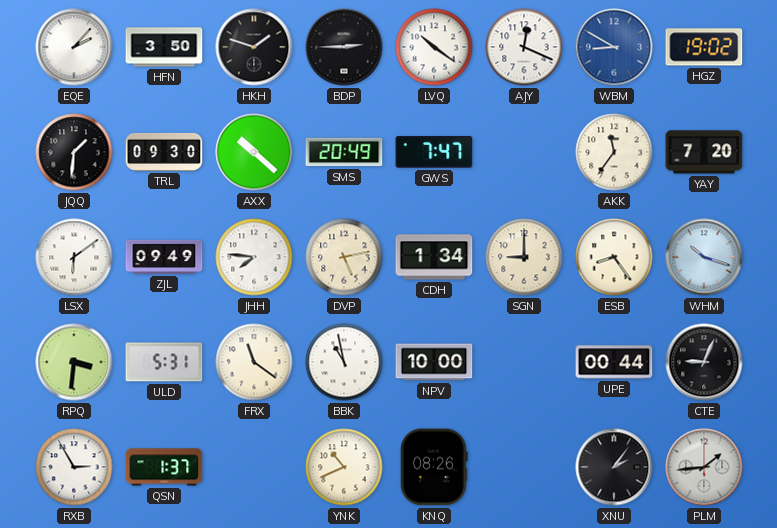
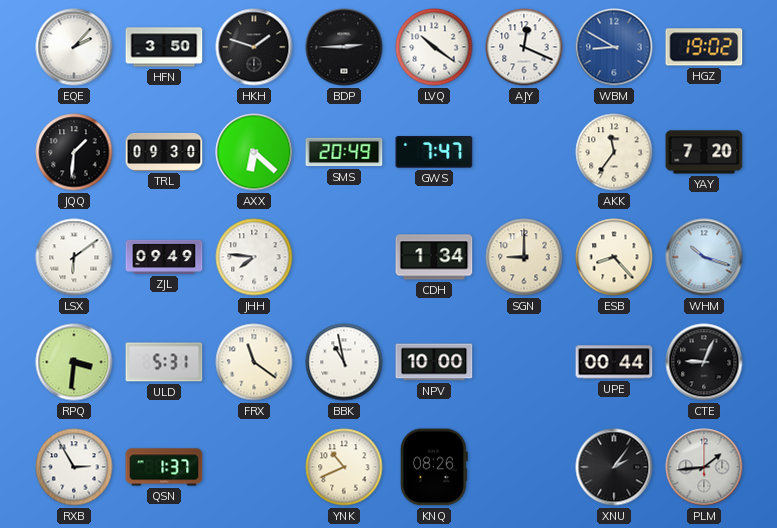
AXX: 10:22 -> 6:22
DVP: 5:13 -> none
ESB: 8:24 -> 8:23
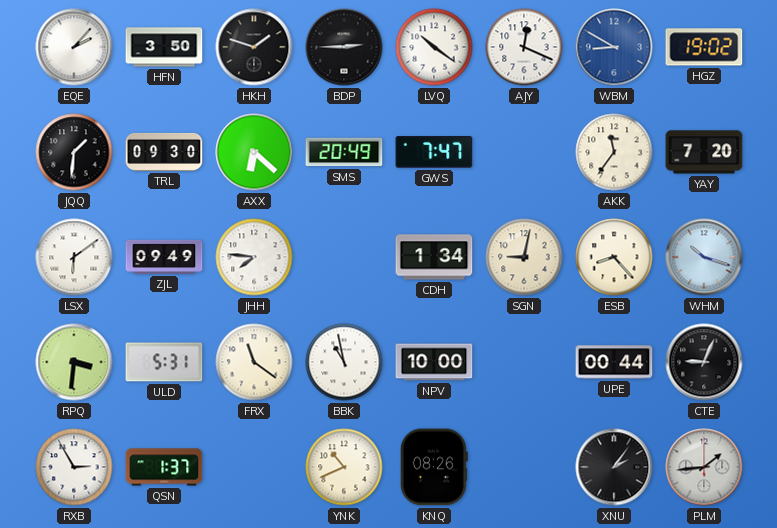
SGN: 9:00 -> 9:02
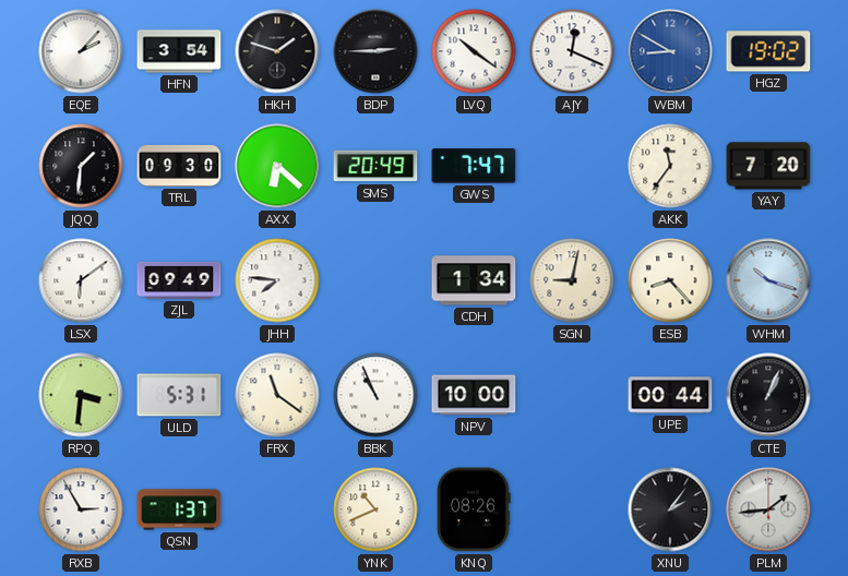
HFN: 3:50 -> 3:54
BBK: 10:58 -> 10:56
CTE: 9:04 -> 1:04
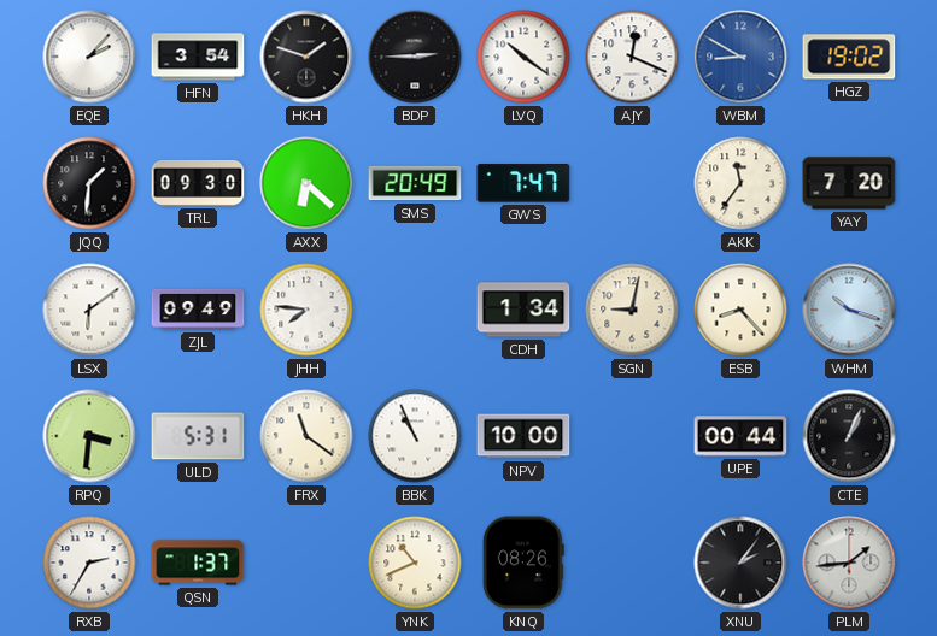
RXB: 2:55 -> 2:35
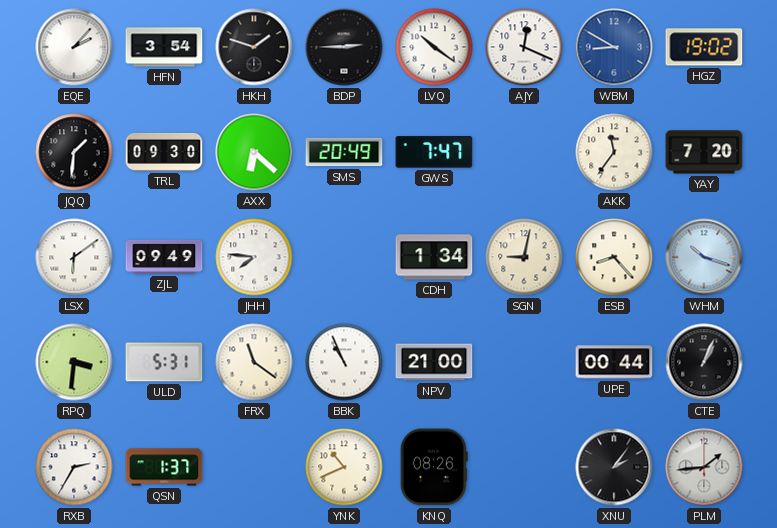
NPV: 10:00 -> 21:00
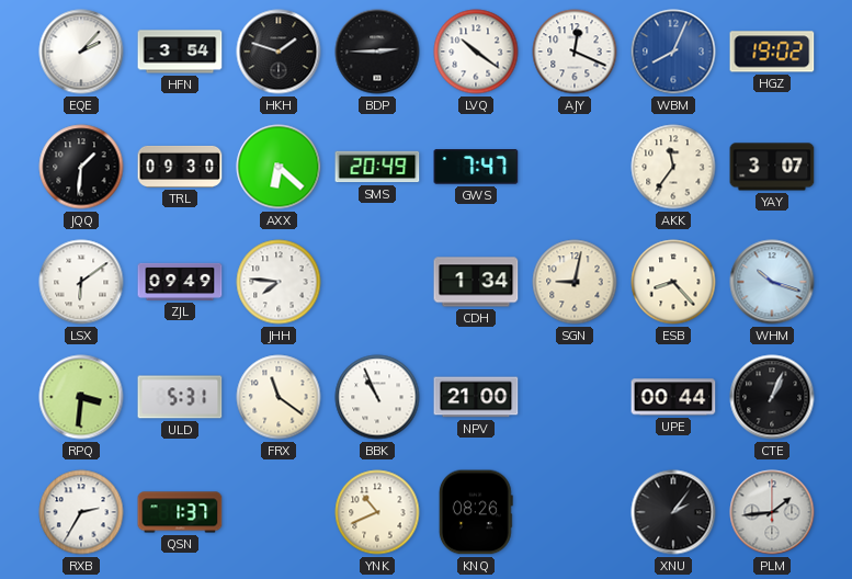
WBM: 8:50 -> 8:04
YAY: 7:20 -> 3:07
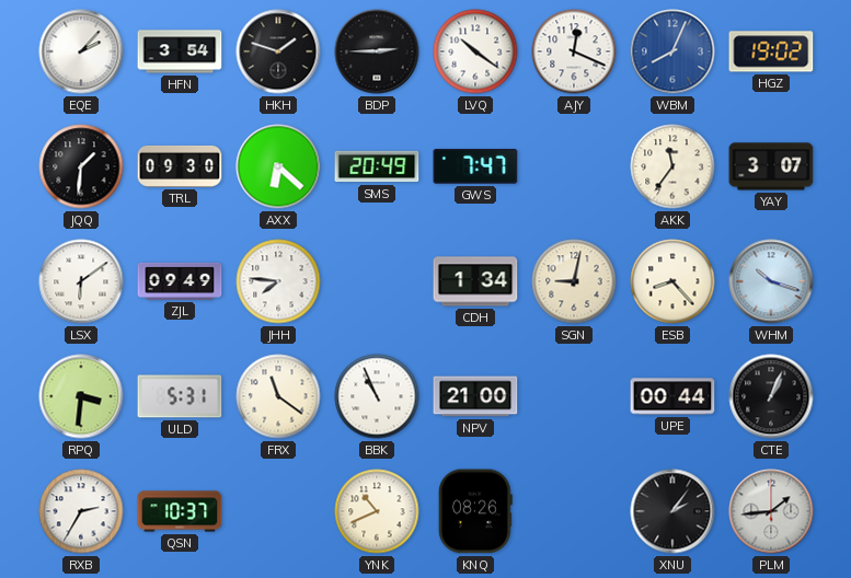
QSN: 1:37 -> 10:37
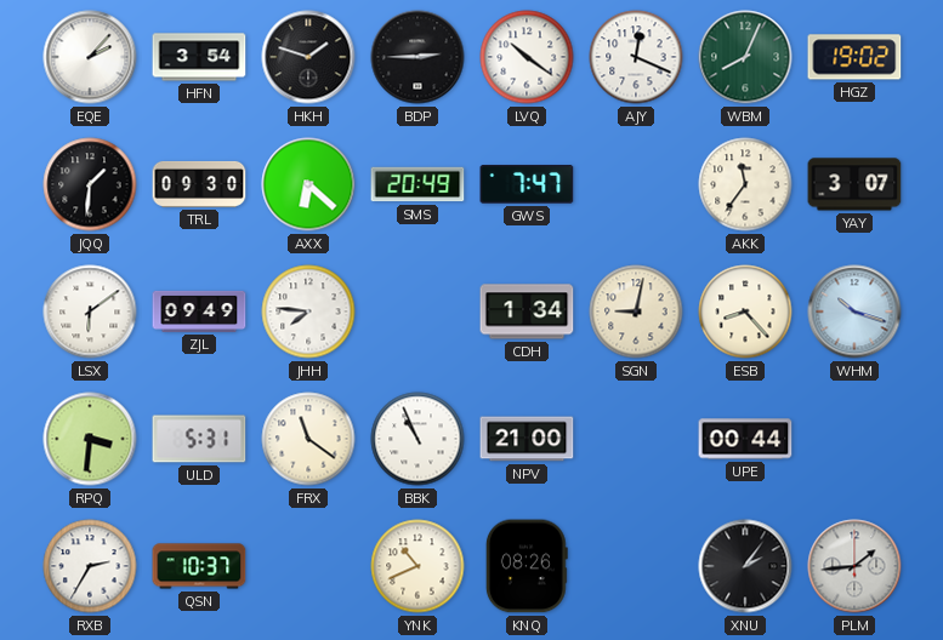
WBM dial: blue -> green
CTE: 1:04 -> none
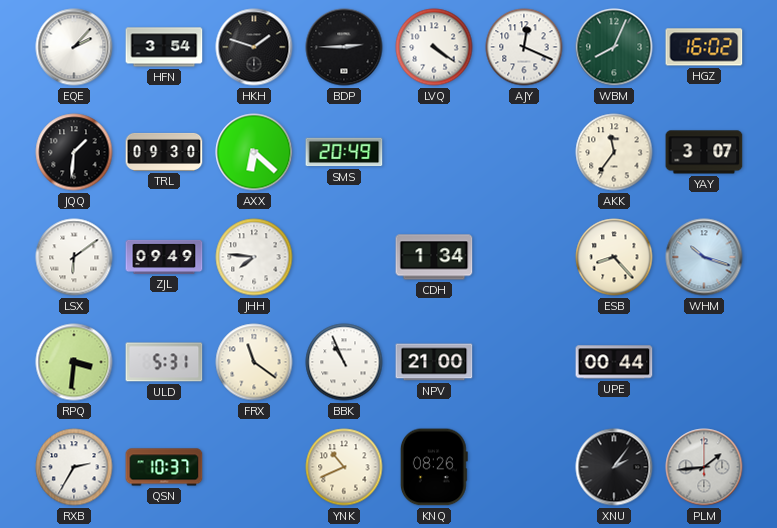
LVQ: 10:21 -> 4:21
HGZ: 19:02 -> 16:02
GWS: 7:47 -> none
SGN: 9:02 -> none
